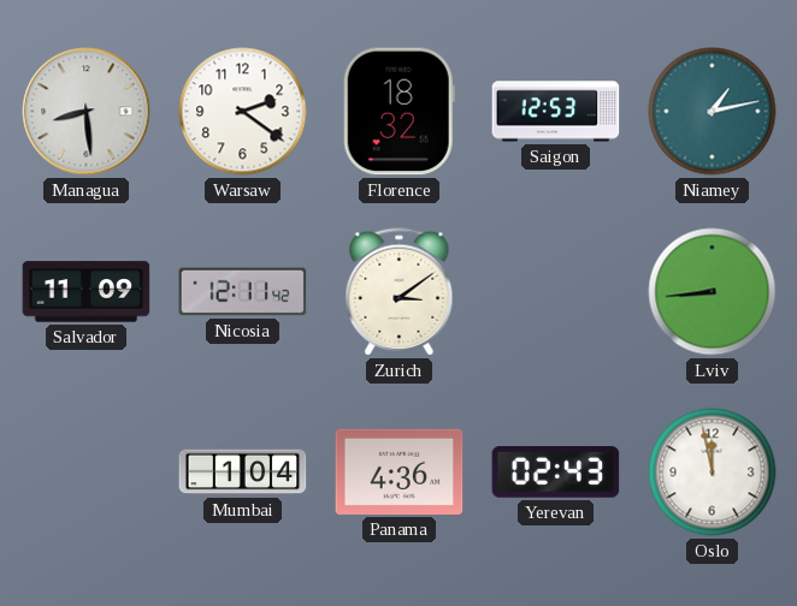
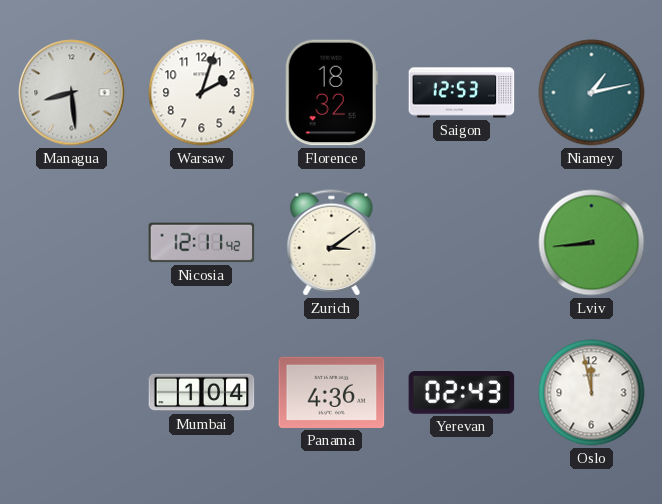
Warsaw: 2:21 -> 2:03
Salvador: 11:09 -> none
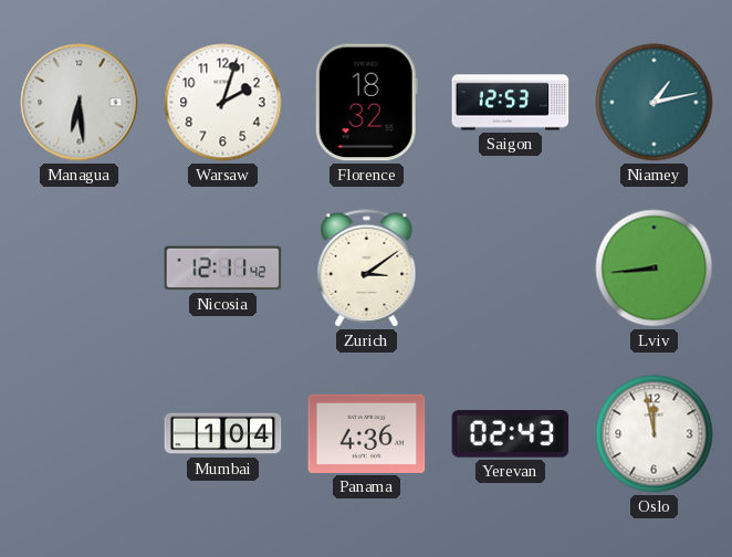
Managua: 8:29 -> 6:29
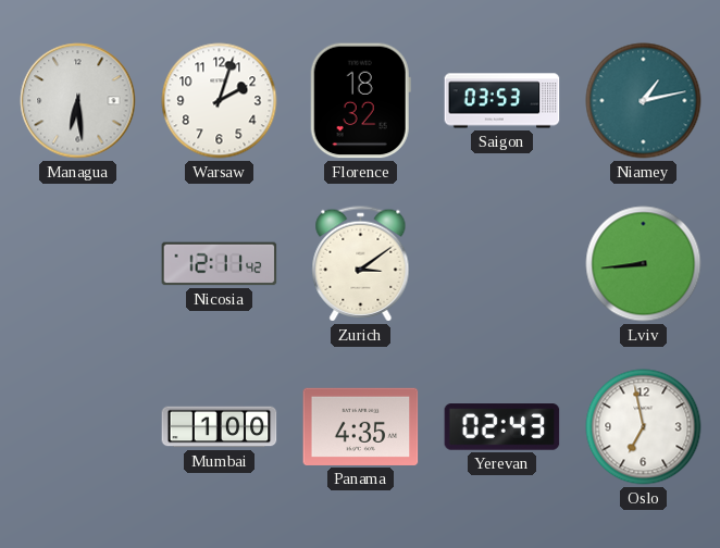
Saigon: 12:53 -> 03:53
Mumbai: 1:04 -> 1:00
Panama: 4:36 -> 4:35
Oslo: 11:58 -> 6:58
